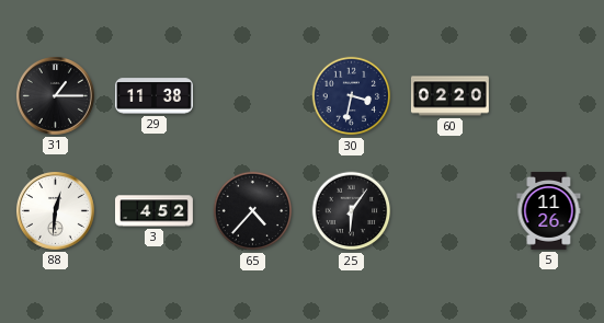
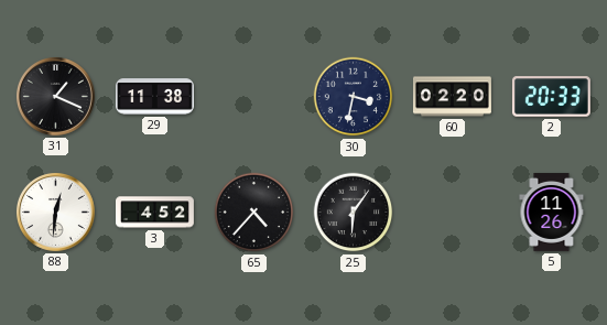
31: 1:15 -> 1:19
2: none -> 20:33
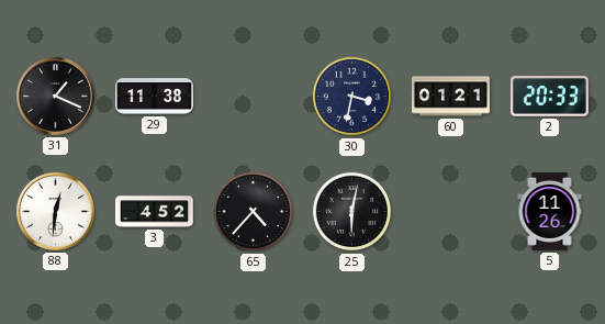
60: 02:20 -> 01:21
25: 6:06 -> 6:02
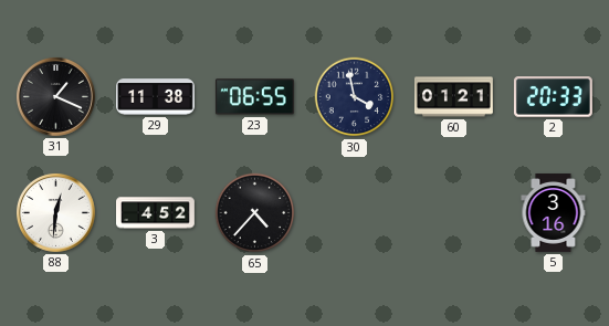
23: none -> 06:55
30: 3:32 -> 3:58
25: 6:02 -> none
5: 11:26 -> 3:16
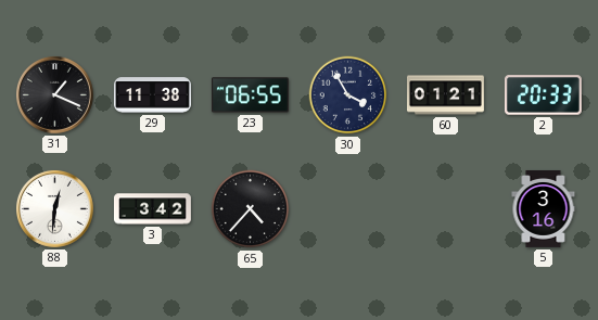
30: 3:58 -> 3:55
3: 4:52 -> 3:42
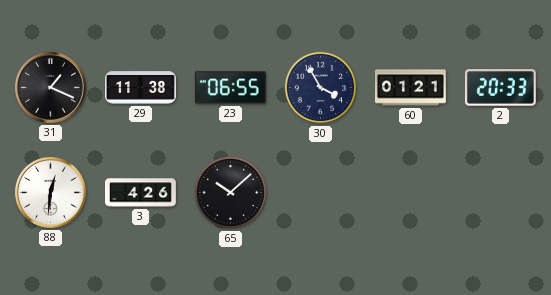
3: 3:42 -> 4:26
65: 4:37 -> 10:08
5: 3:16 -> none
